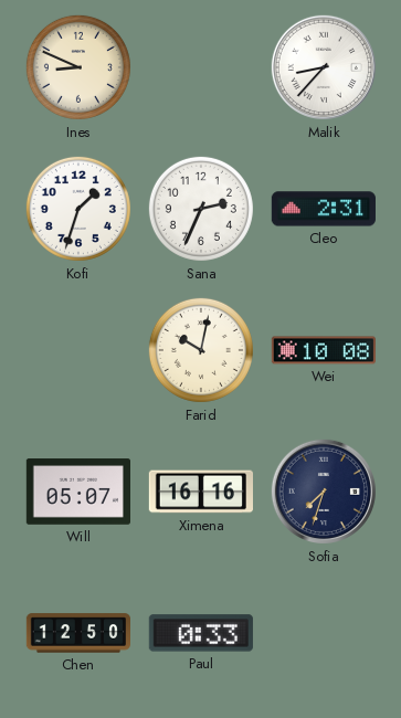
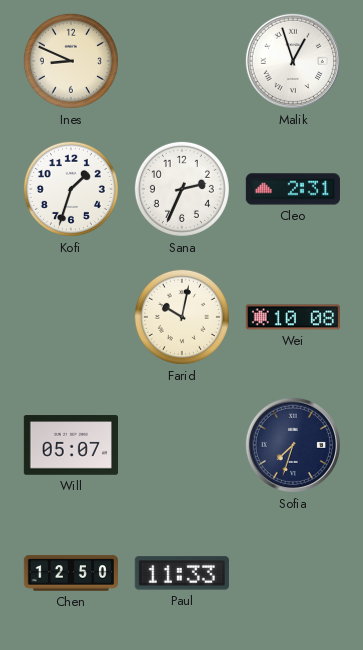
Malik: 8:37 -> 12:57
Ximena: 16:16 -> none
Paul: 0:33 -> 11:33
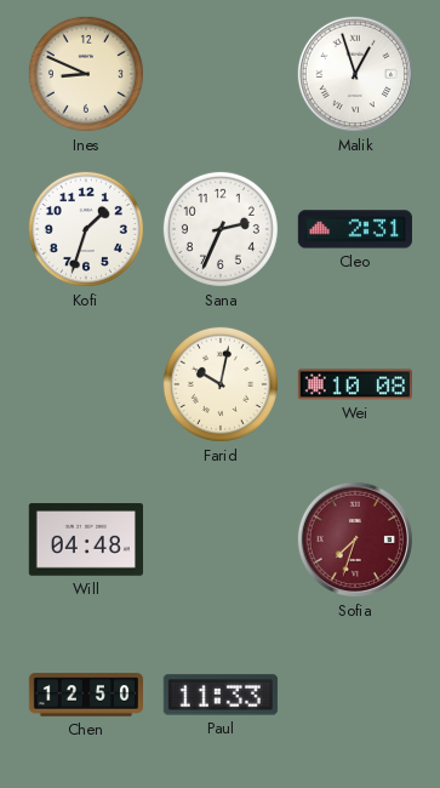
Will: 05:07 -> 04:48
Sofia dial: navy -> burgundy
